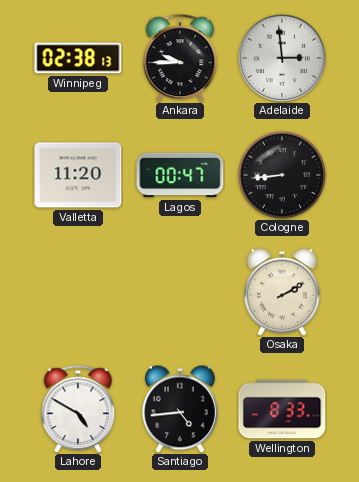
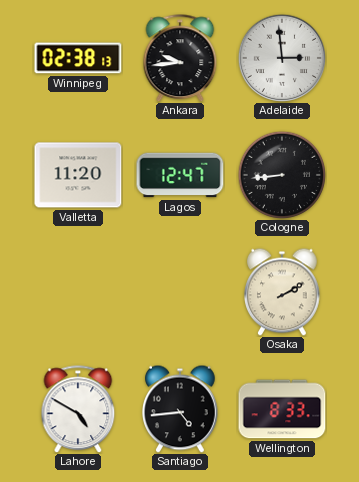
Ankara: 9:45 -> 9:44
Lagos: 00:47 -> 12:47
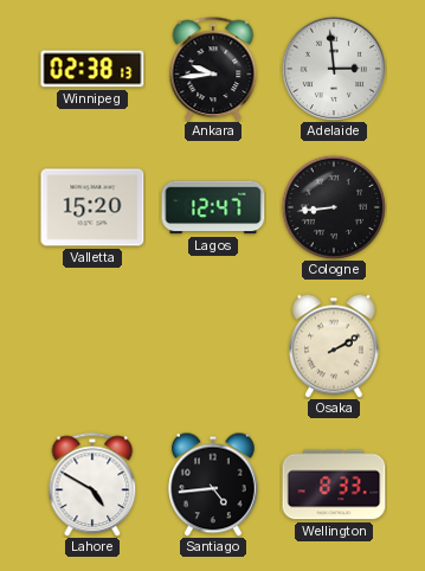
Valletta: 11:20 -> 15:20
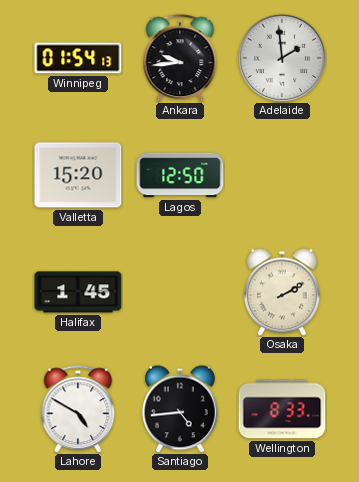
Winnipeg: 02:38 -> 01:54
Adelaide: 2:59 -> 1:59
Lagos: 12:47 -> 12:50
Cologne: 8:44 -> none
Halifax: none -> 1:45
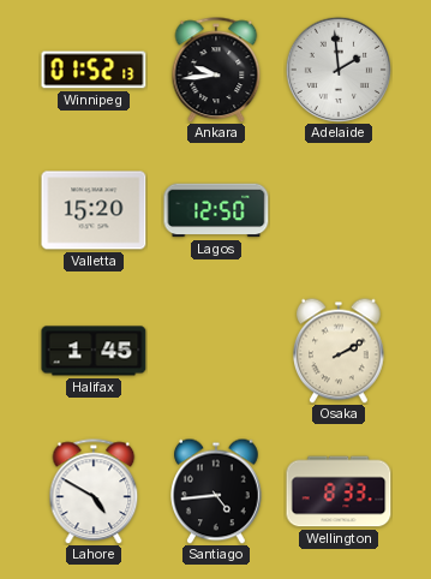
Winnipeg: 01:54 -> 01:52
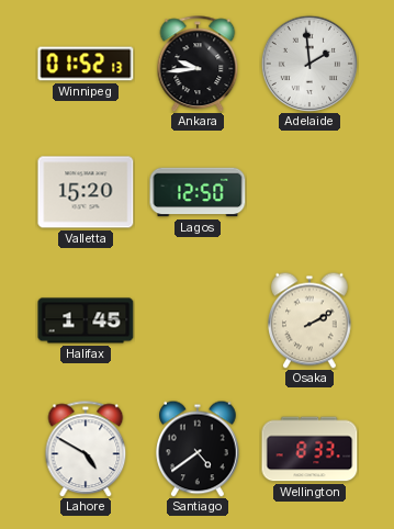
Santiago: 4:44 -> 4:39
